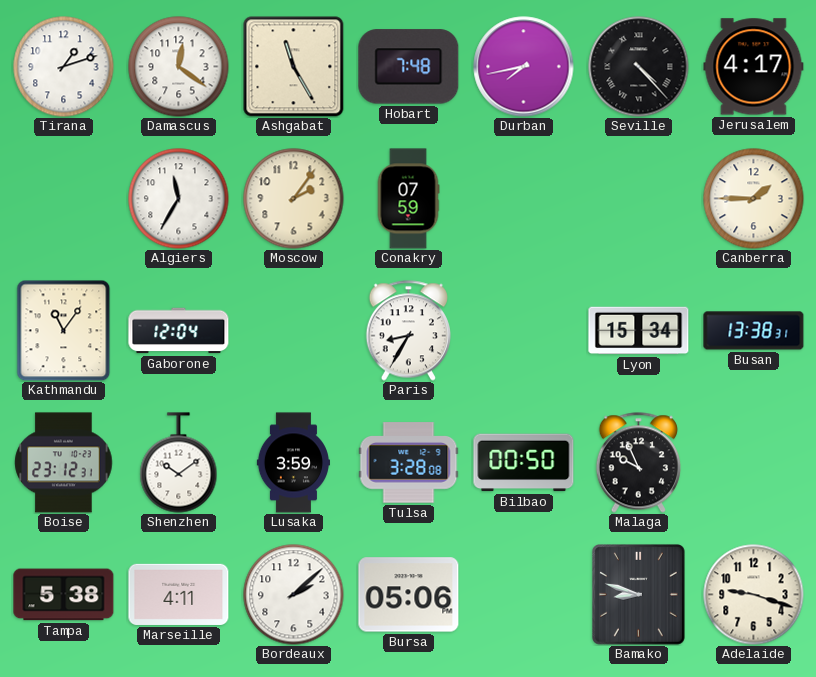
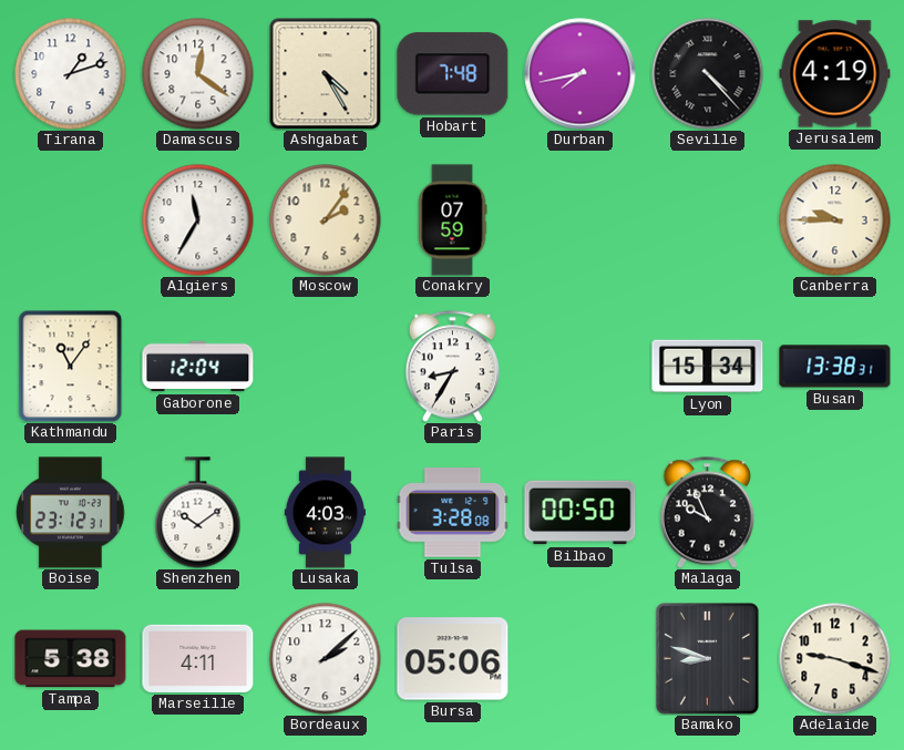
Ashgabat: 11:25 -> 4:25
Jerusalem: 4:17 -> 4:19
Canberra: 1:45 -> 9:45
Lusaka: 3:59 -> 4:03
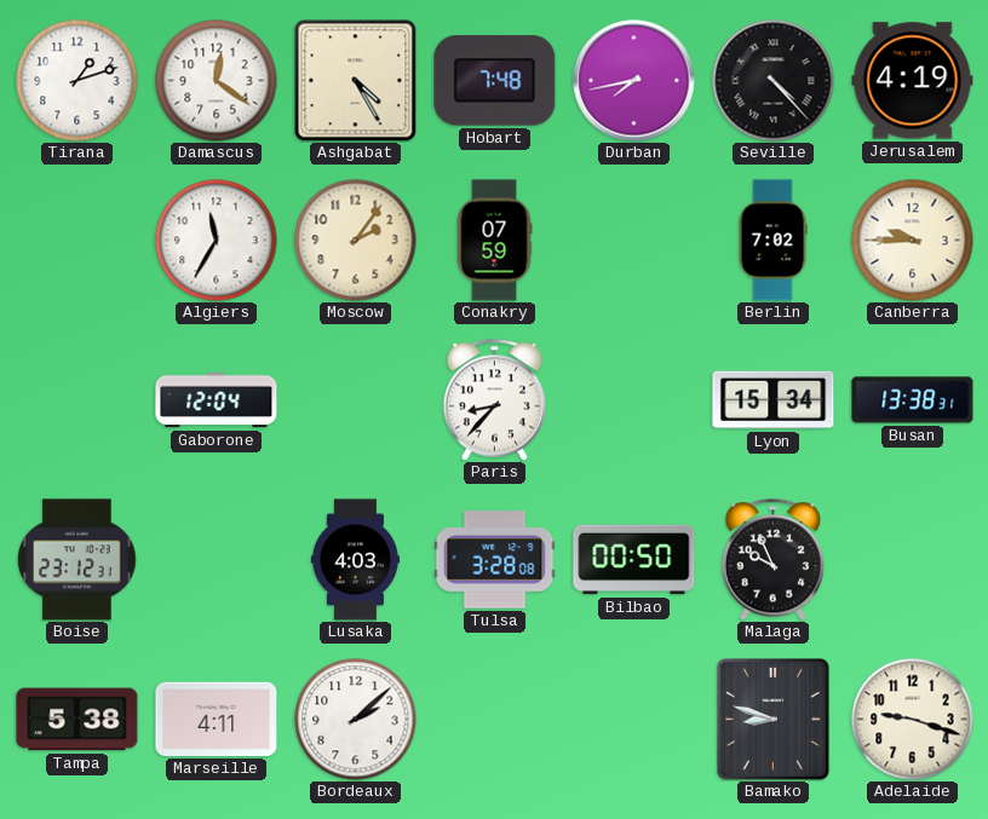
Berlin: none -> 7:02
Kathmandu: 11:06 -> none
Paris: 8:35 -> 8:37
Shenzhen: 10:09 -> none
Bursa: 05:06 -> none
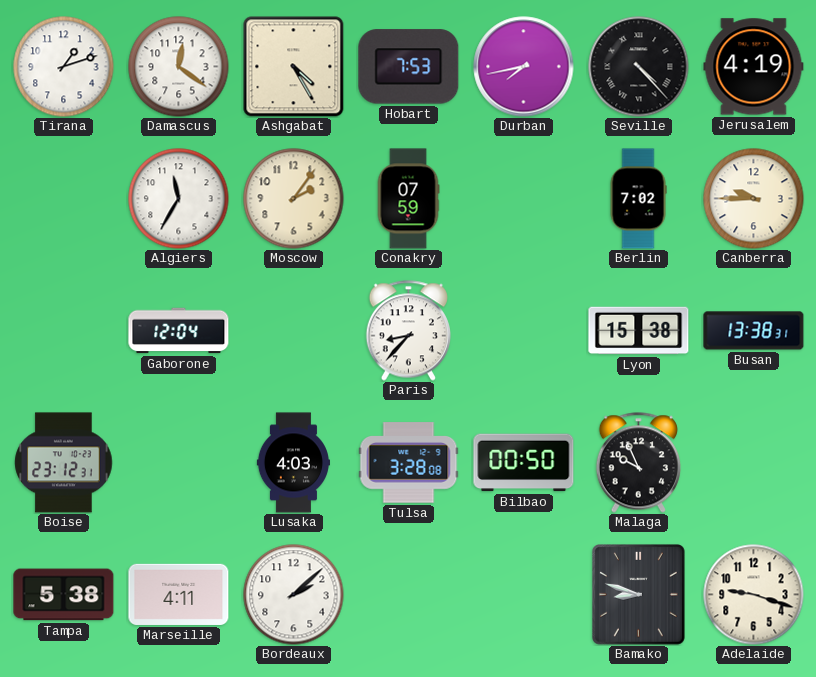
Hobart: 7:48 -> 7:53
Lyon: 15:34 -> 15:38
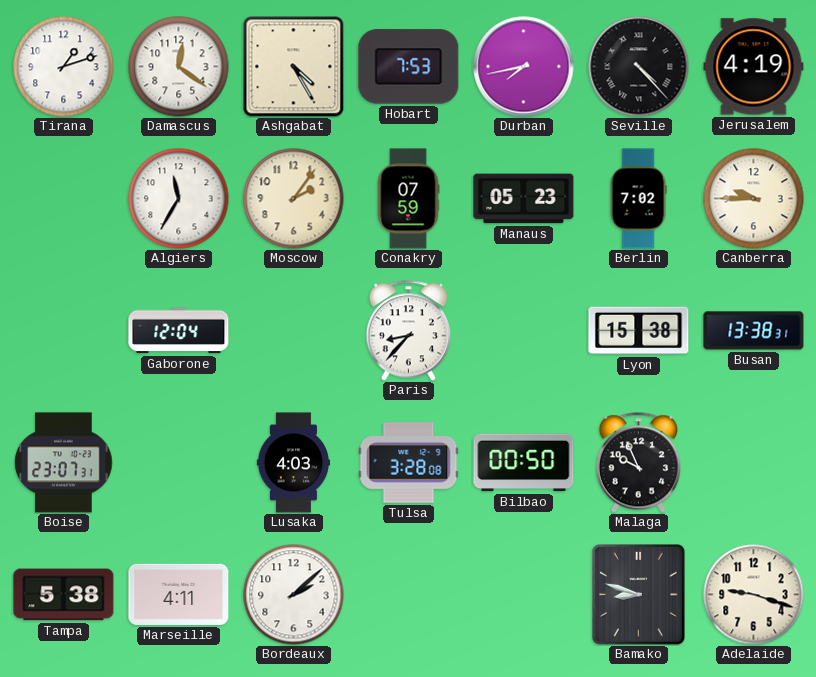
Manaus: none -> 05:23
Boise: 23:12 -> 23:07
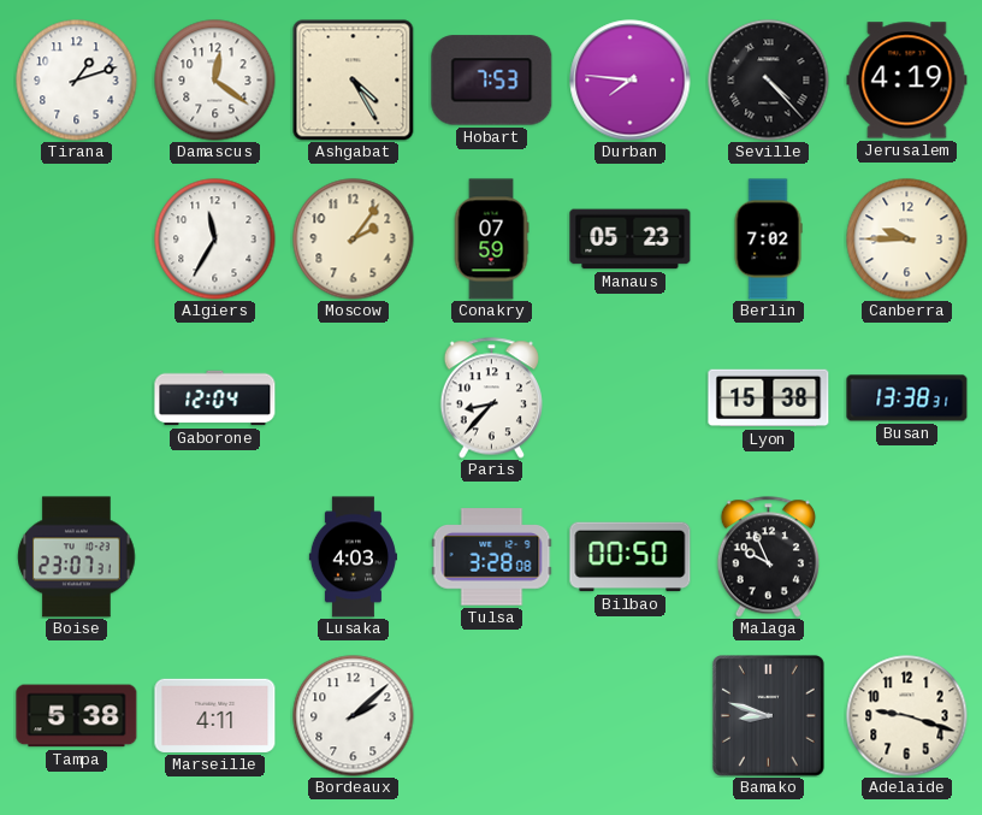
Durban: 7:43 -> 7:46
